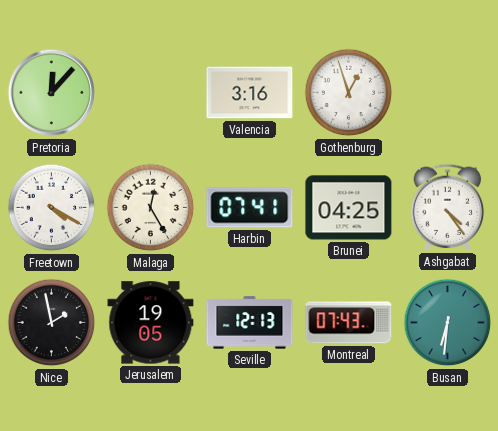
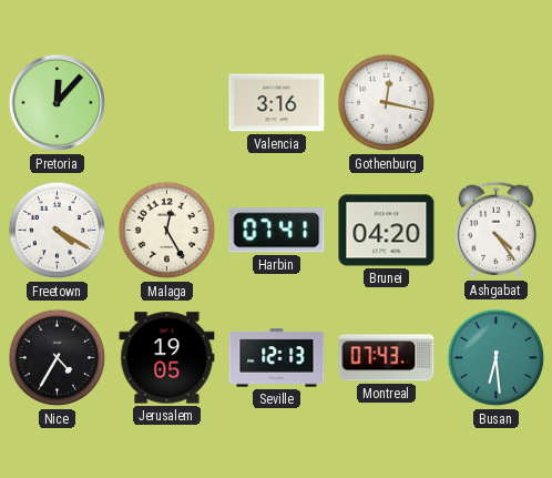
Gothenburg: 12:57 -> 12:17
Brunei: 04:25 -> 04:20
Nice: 1:58 -> 4:35
Busan: 6:31 -> 6:29
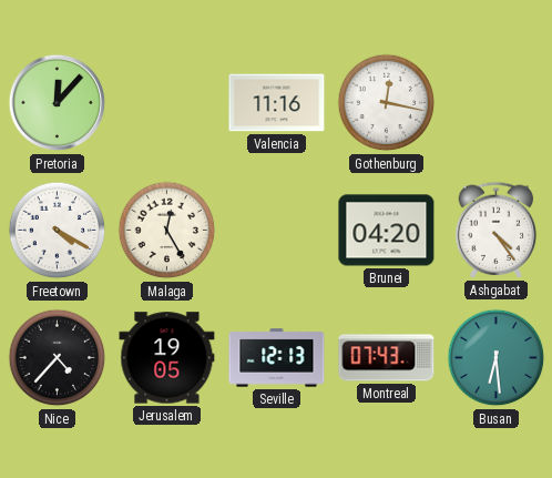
Valencia: 3:16 -> 11:16
Harbin: 07:41 -> none
Nice: 4:35 -> 4:37
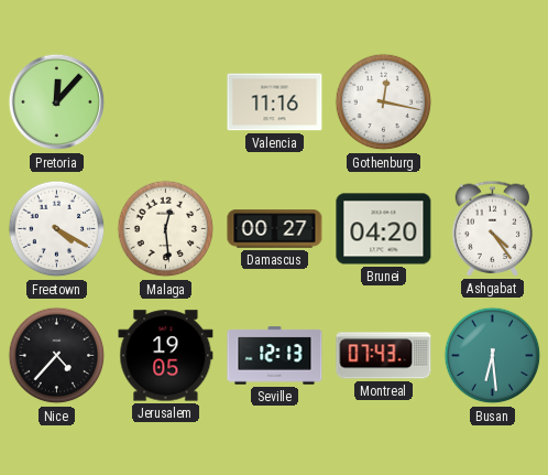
Malaga: 12:25 -> 12:29
Damascus: none -> 00:27
